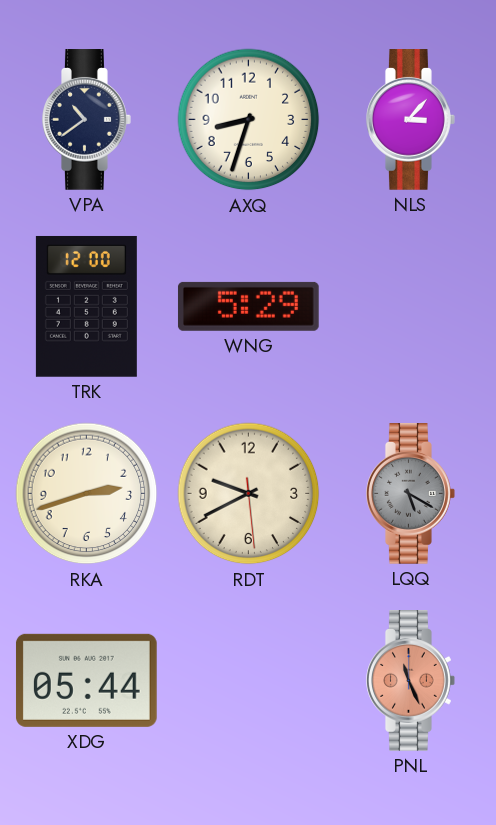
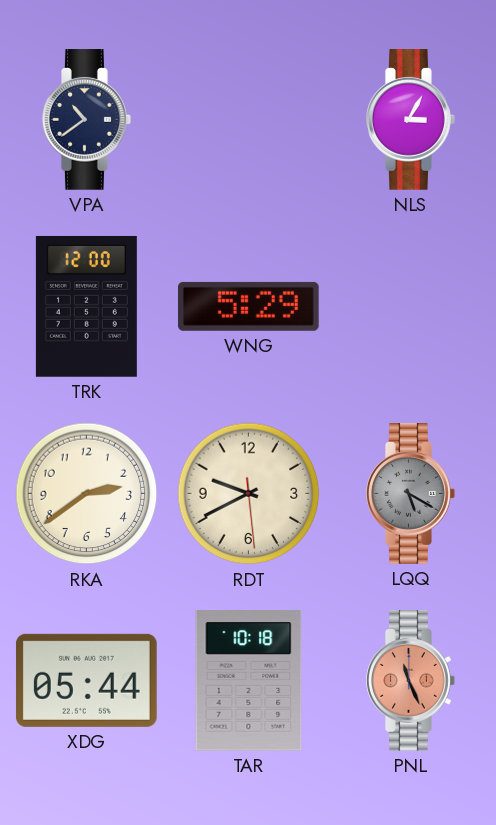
AXQ: 8:33 -> none
NLS: 3:07 -> 3:05
RKA: 2:42 -> 2:39
TAR: none -> 10:18
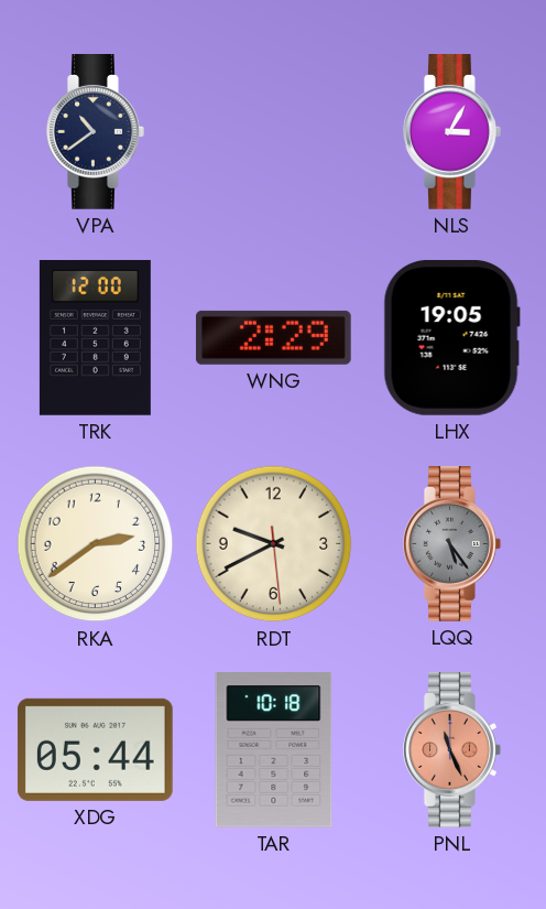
WNG: 5:29 -> 2:29
LHX: none -> 19:05
LQQ: 5:20 -> 5:24
